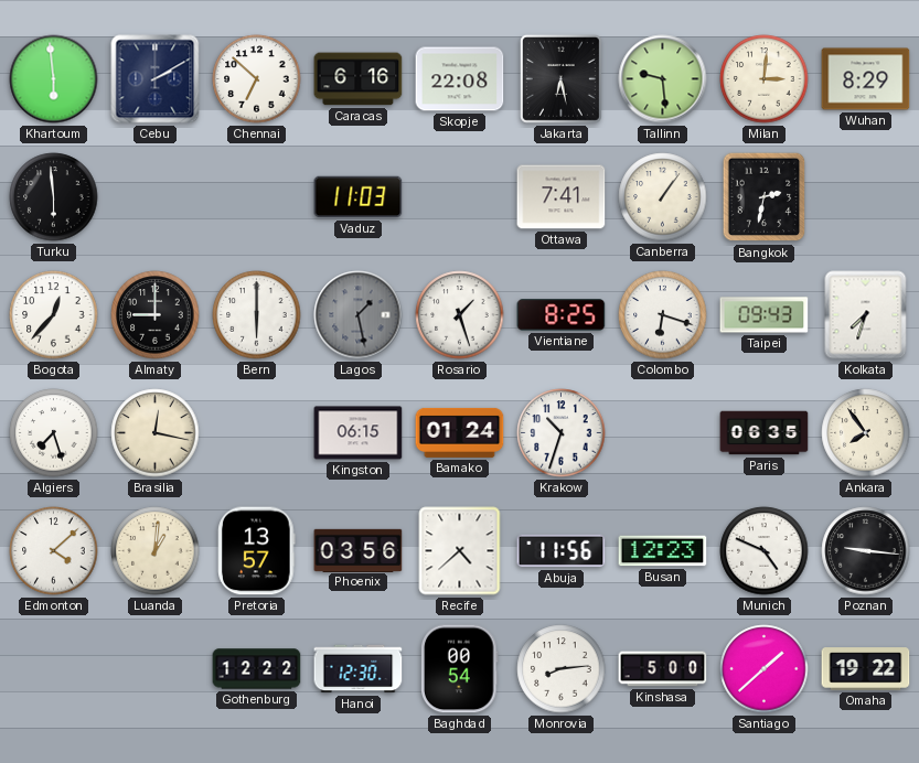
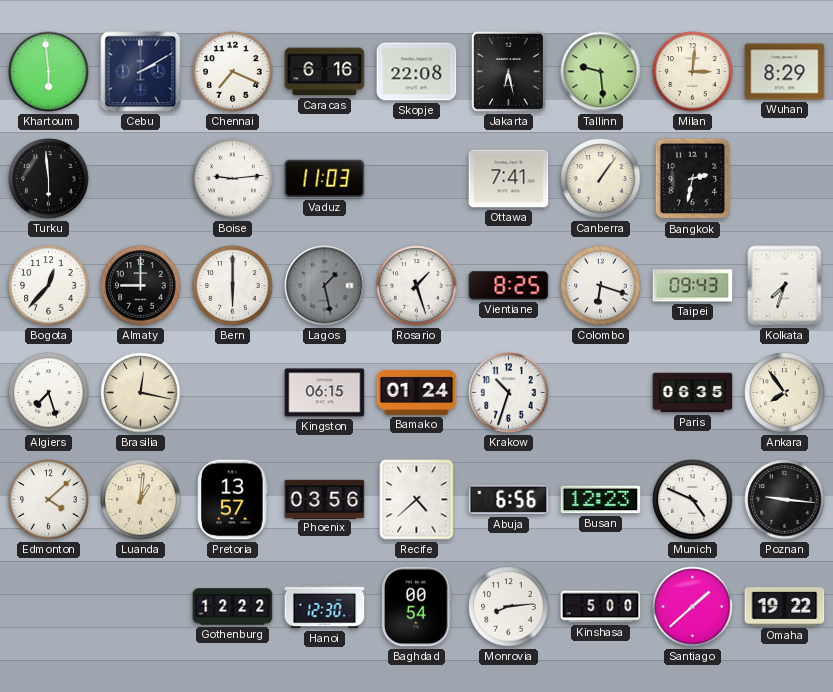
Chennai: 6:52 -> 7:19
Boise: none -> 9:14
Abuja: 11:56 -> 6:56
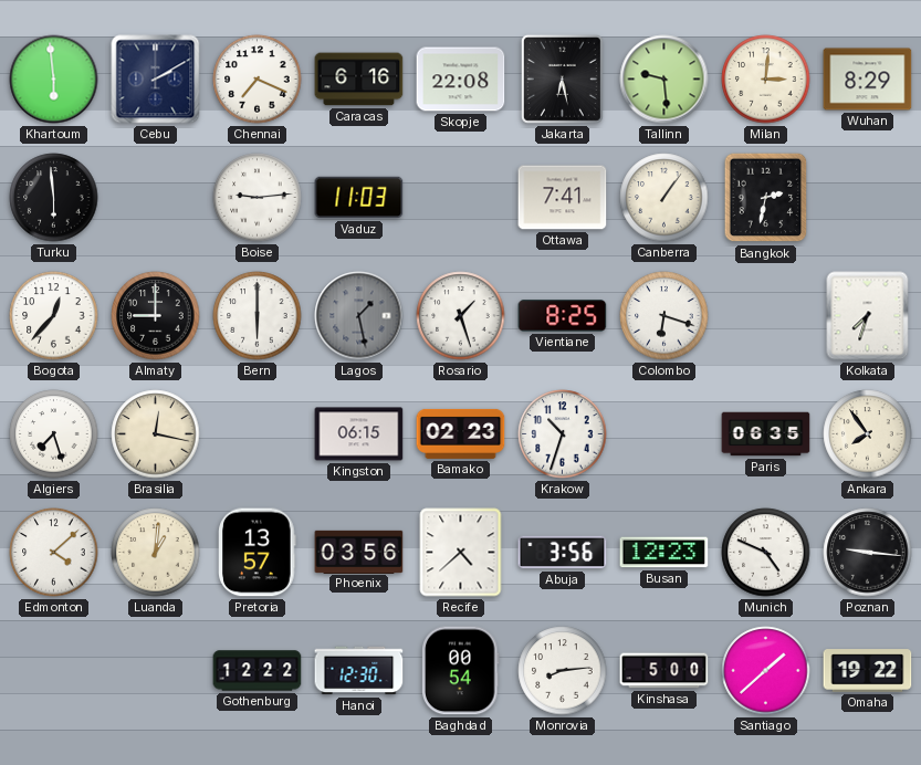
Taipei: 09:43 -> none
Bamako: 01:24 -> 02:23
Abuja: 6:56 -> 3:56
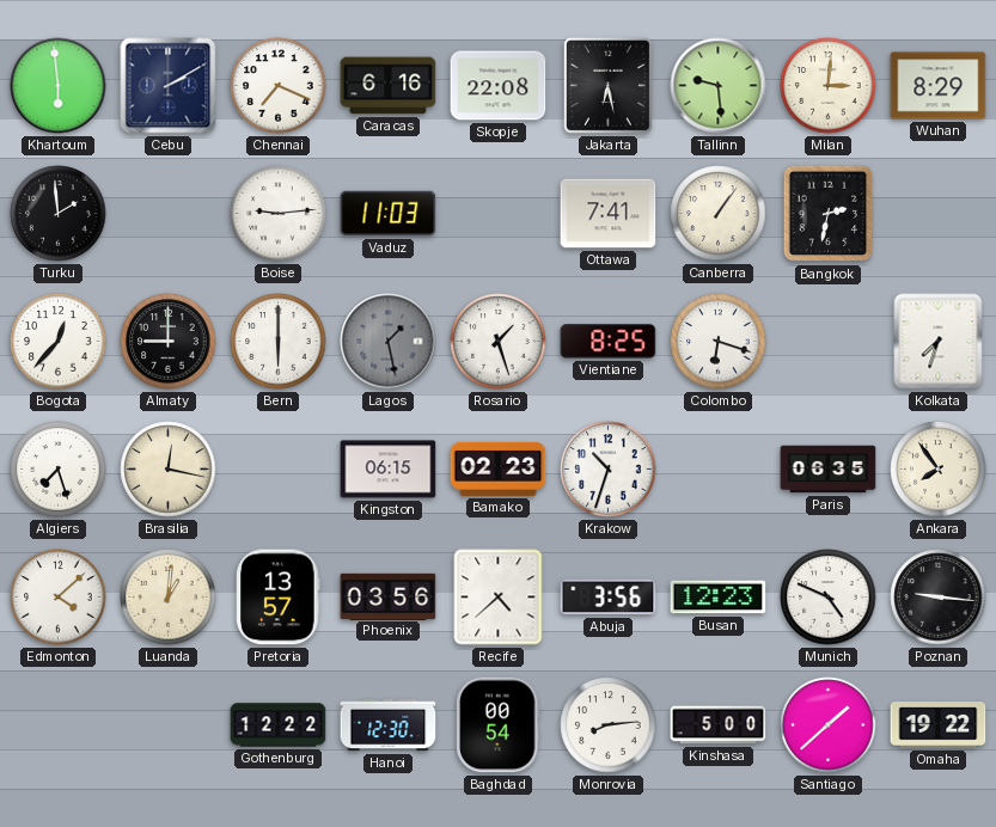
Turku: 5:59 -> 1:59
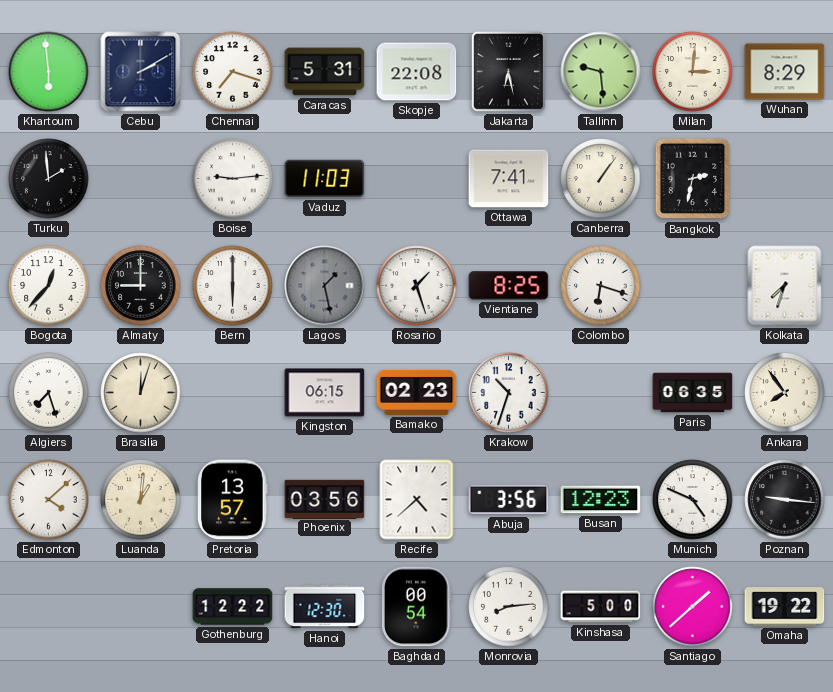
Chennai: 7:19 -> 7:18
Caracas: 6:16 -> 5:31
Brasilia: 12:17 -> 12:03
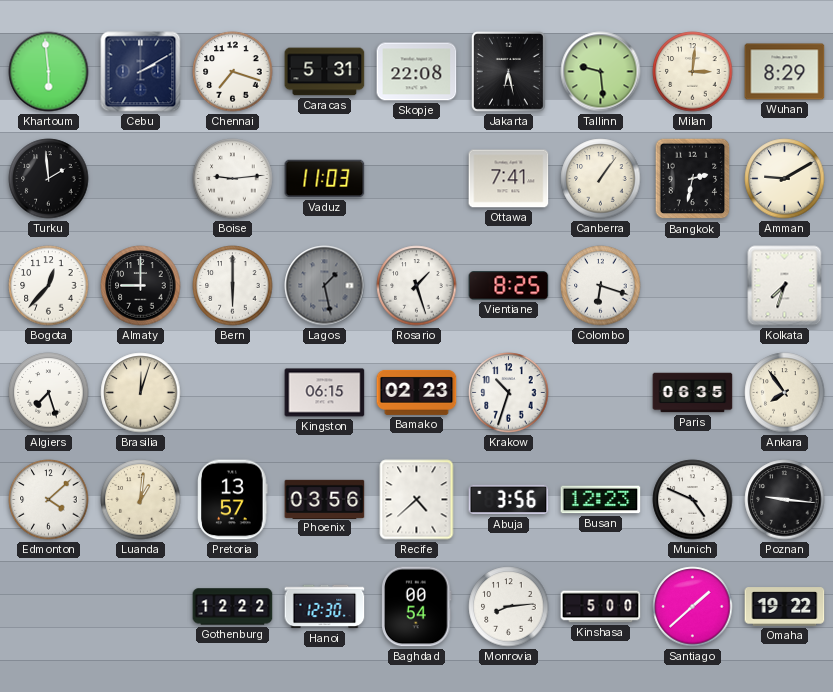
Amman: none -> 9:10
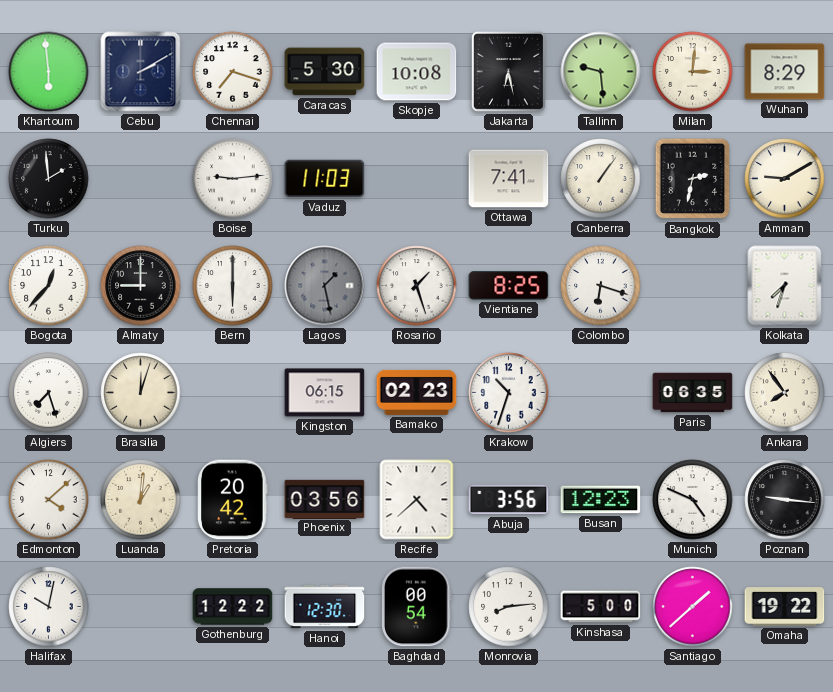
Caracas: 5:31 -> 5:30
Skopje: 22:08 -> 10:08
Pretoria: 13:57 -> 20:42
Halifax: none -> 10:02
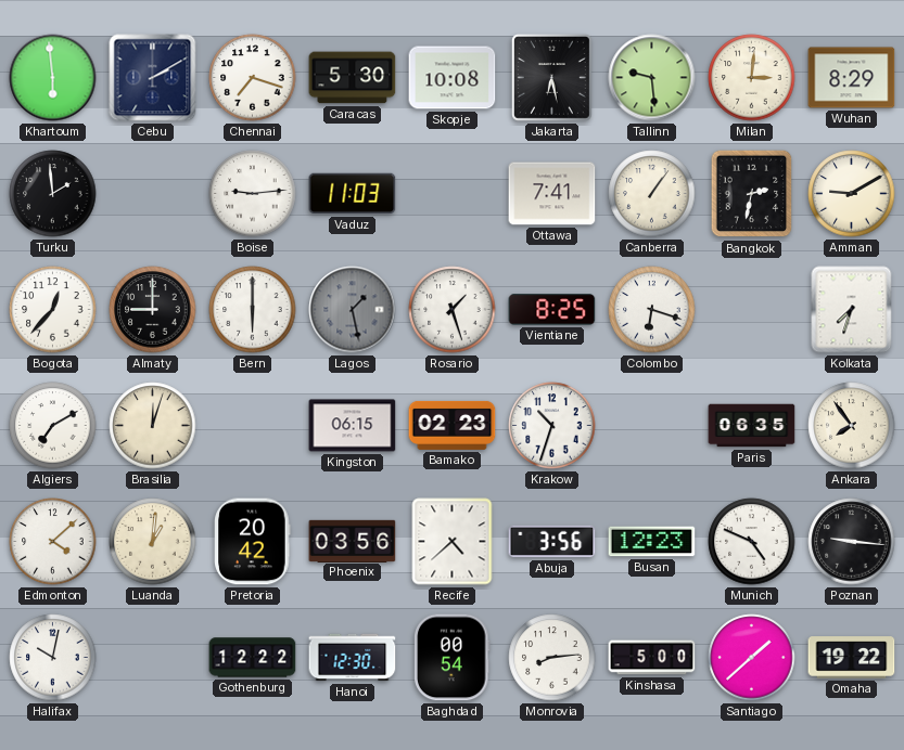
Algiers: 7:27 -> 7:10
